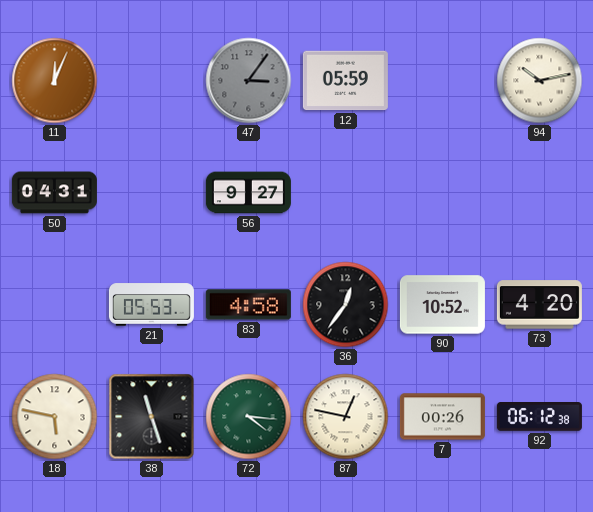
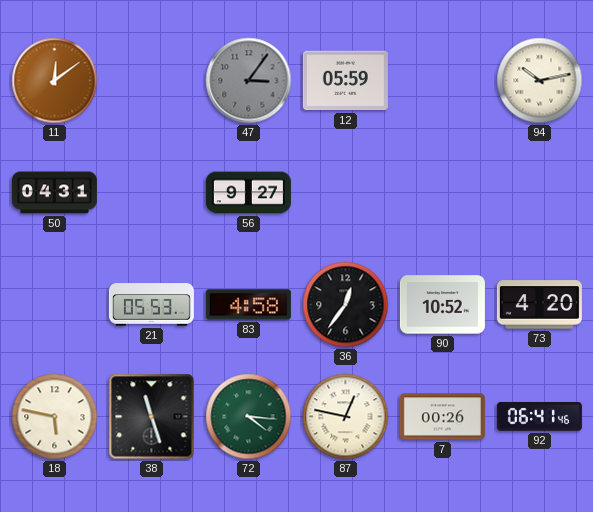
11: 12:04 -> 12:09
92: 06:12 -> 06:41
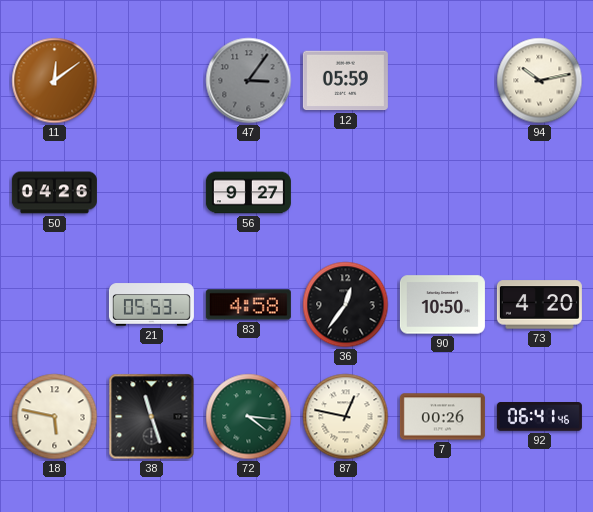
50: 04:31 -> 04:26
90: 10:52 -> 10:50
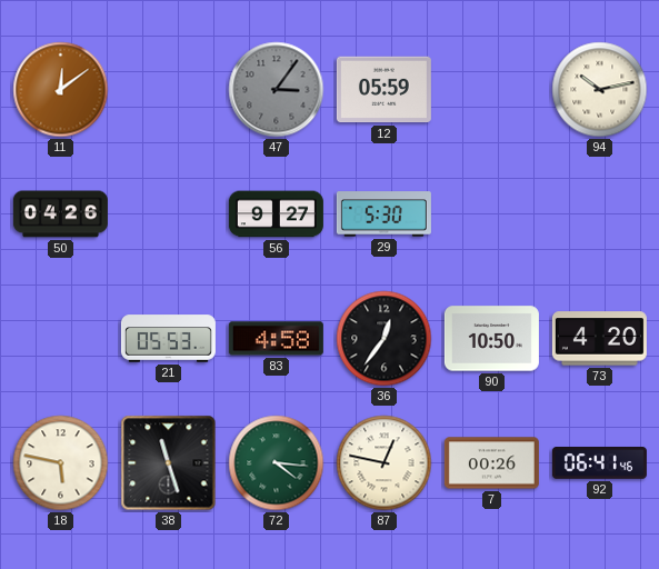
29: none -> 5:30
